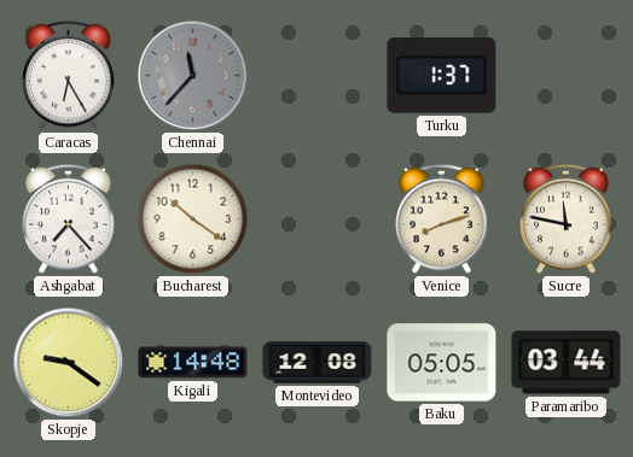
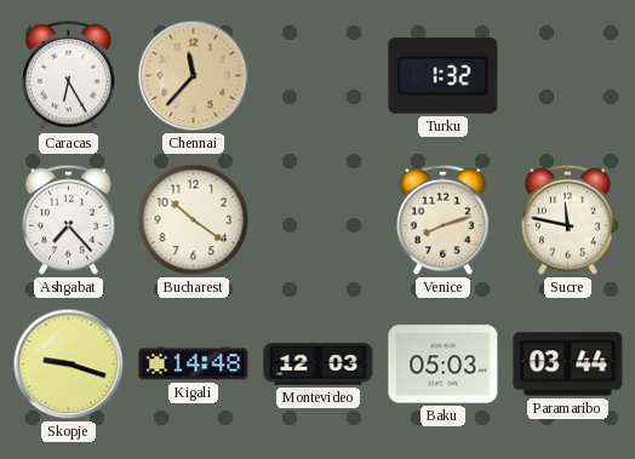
Chennai dial: grey -> champagne
Turku: 1:37 -> 1:32
Skopje: 9:21 -> 9:18
Montevideo: 12:08 -> 12:03
Baku: 05:05 -> 05:03
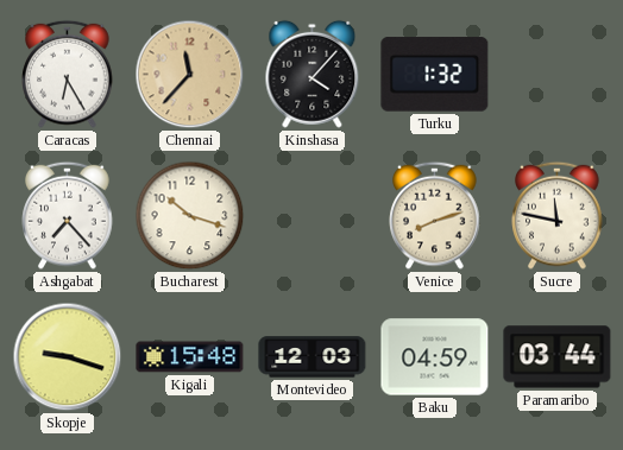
Kinshasa: none -> 4:07
Bucharest: 10:21 -> 10:18
Kigali: 14:48 -> 15:48
Baku: 05:03 -> 04:59
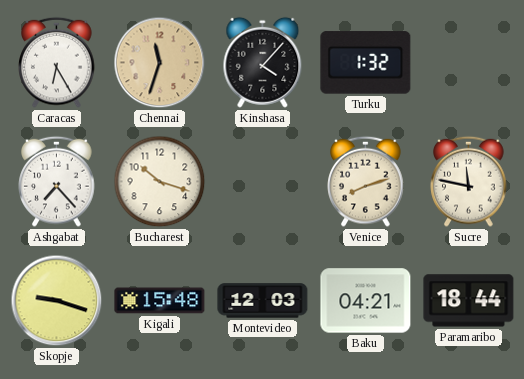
Chennai: 11:37 -> 11:33
Baku: 04:59 -> 04:21
Paramaribo: 03:44 -> 18:44
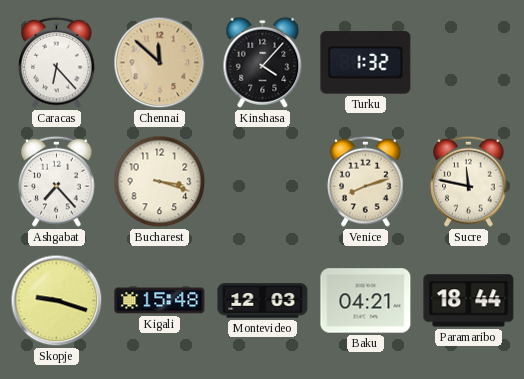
Caracas: 6:25 -> 6:23
Chennai: 11:33 -> 11:52
Bucharest: 10:18 -> 3:18
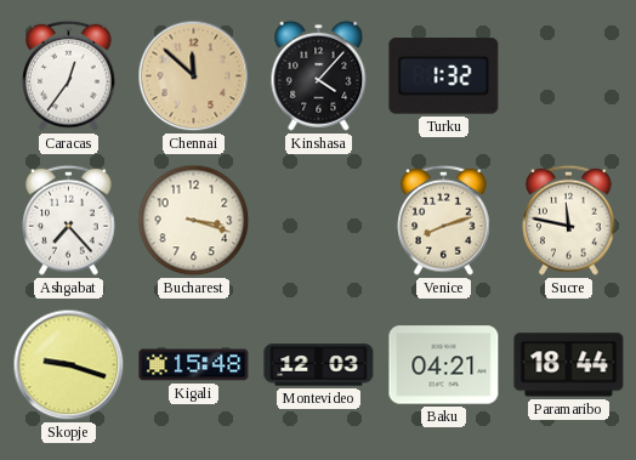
Caracas: 6:23 -> 12:36
